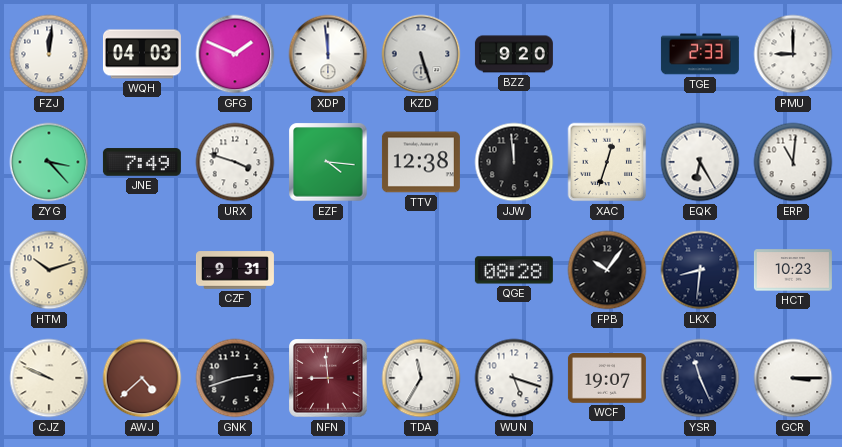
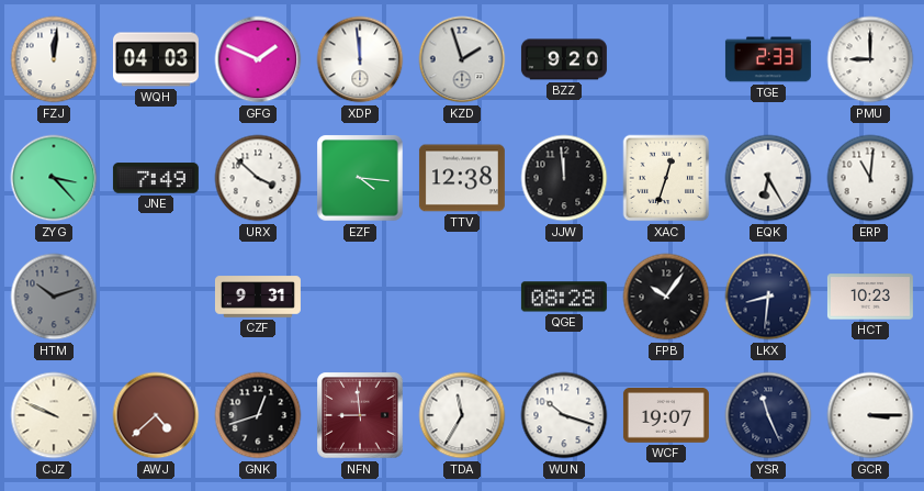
KZD: 5:27 -> 1:57
URX: 3:48 -> 3:52
HTM dial: cream -> grey
GNK: 2:42 -> 12:42
WUN: 5:18 -> 10:18
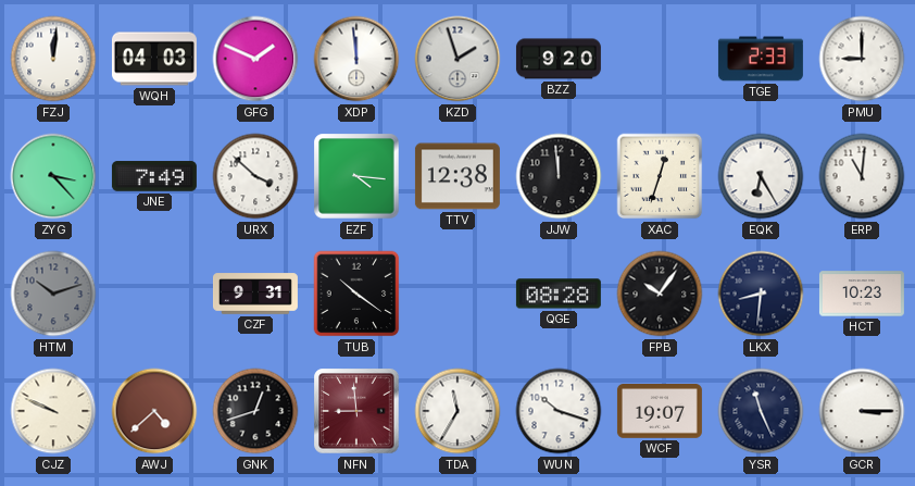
TUB: none -> 10:21
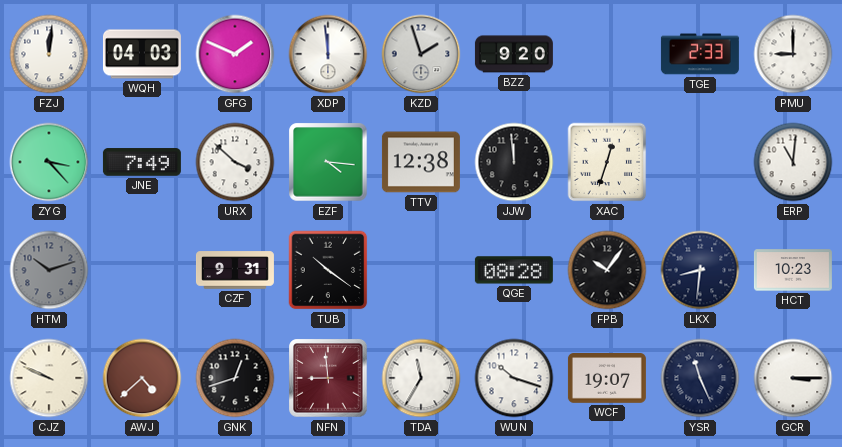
EQK: 6:25 -> none
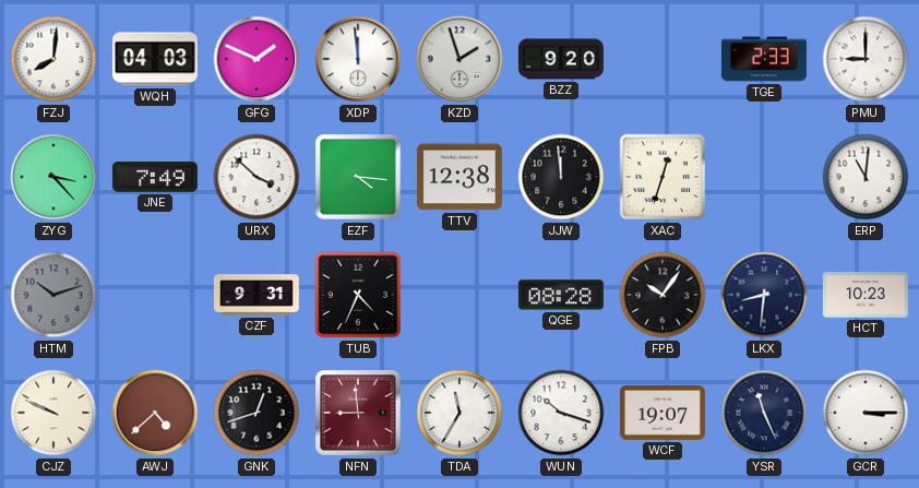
FZJ: 12:01 -> 8:01
TUB: 10:21 -> 4:34
